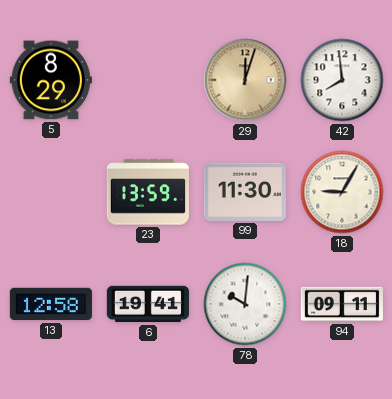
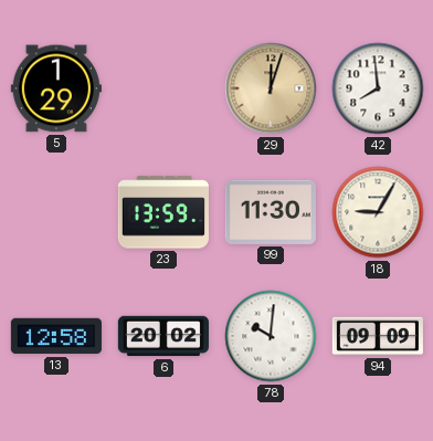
5: 8:29 -> 1:29
6: 19:41 -> 20:02
94: 09:11 -> 09:09
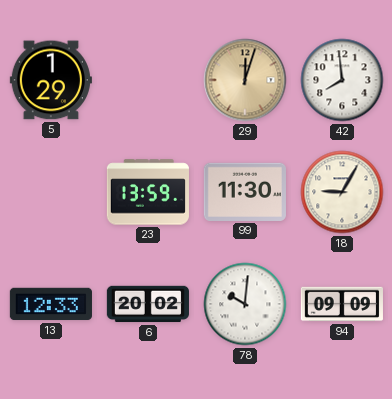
13: 12:58 -> 12:33
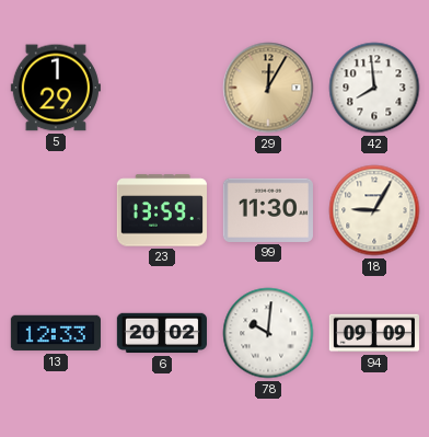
29: 12:03 -> 12:05
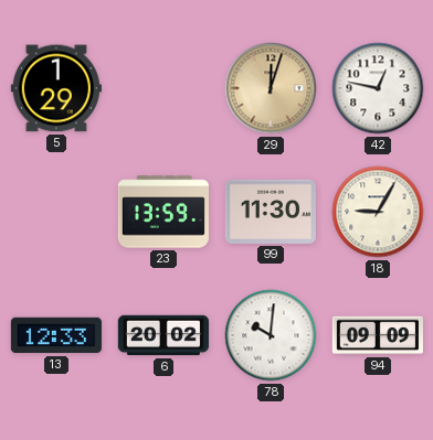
29: 12:05 -> 12:03
42: 7:59 -> 12:47
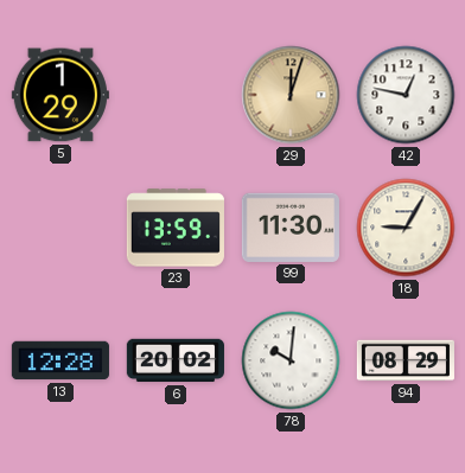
13: 12:33 -> 12:28
94: 09:09 -> 08:29
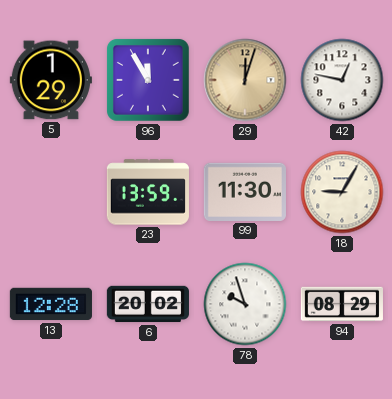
96: none -> 11:55
78: 10:01 -> 9:57
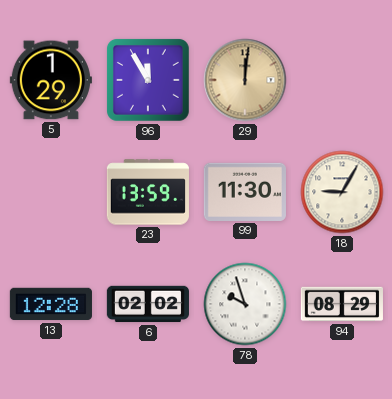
29: 12:03 -> 12:01
42: 12:47 -> none
6: 20:02 -> 02:02
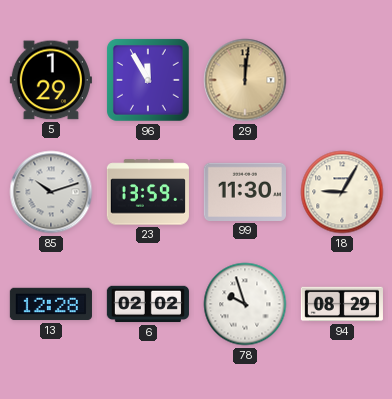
85: none -> 10:12
